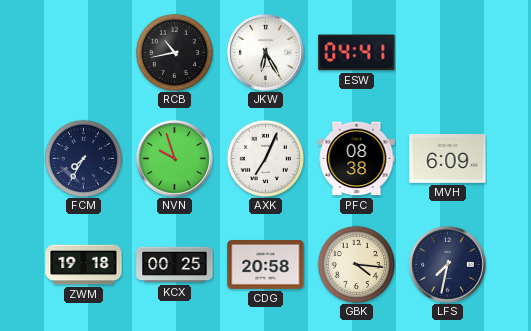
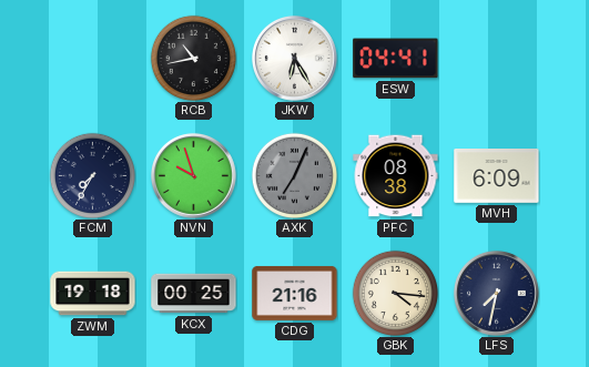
AXK dial: white -> grey
CDG: 20:58 -> 21:16
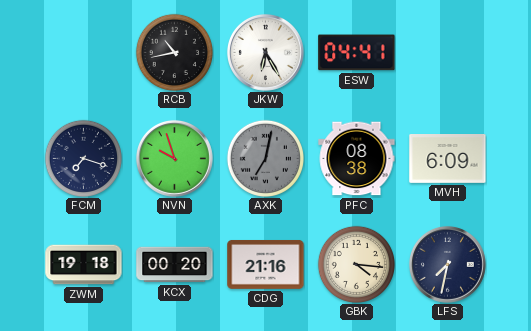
FCM: 7:35 -> 7:18
AXK: 7:04 -> 7:02
KCX: 00:25 -> 00:20
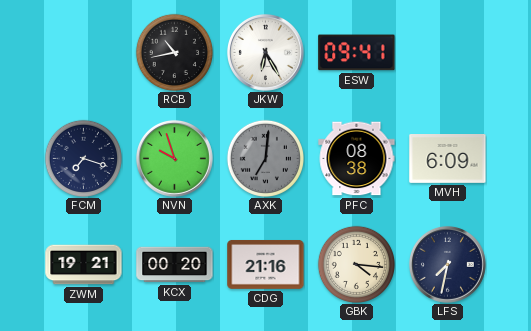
ESW: 04:41 -> 09:41
AXK: 7:02 -> 7:01
ZWM: 19:18 -> 19:21
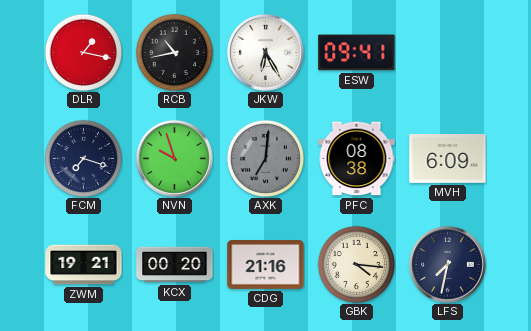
DLR: none -> 1:17
